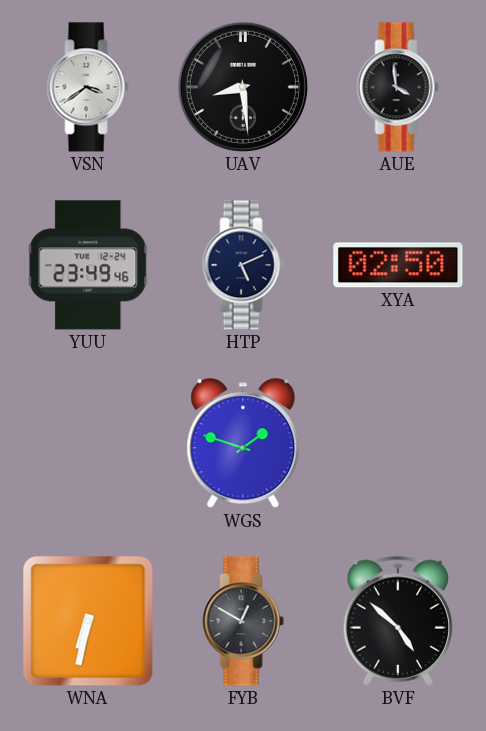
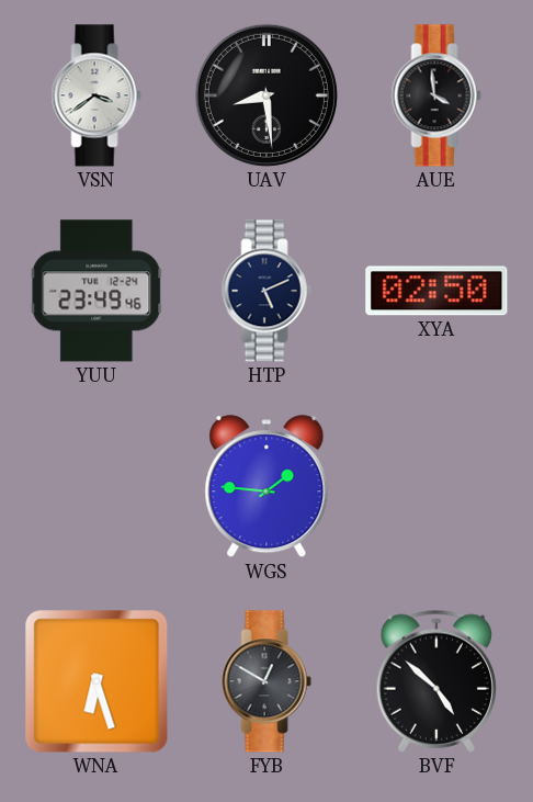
WGS: 1:48 -> 1:46
WNA: 6:32 -> 6:27
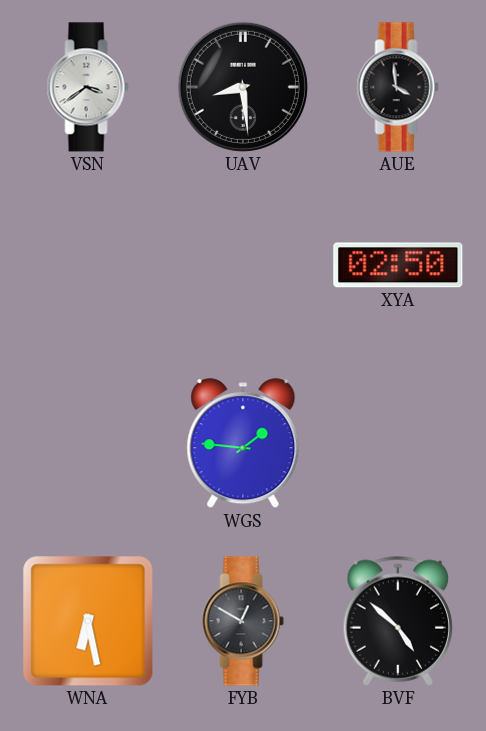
YUU: 23:49 -> none
HTP: 5:11 -> none
WNA: 6:27 -> 6:28
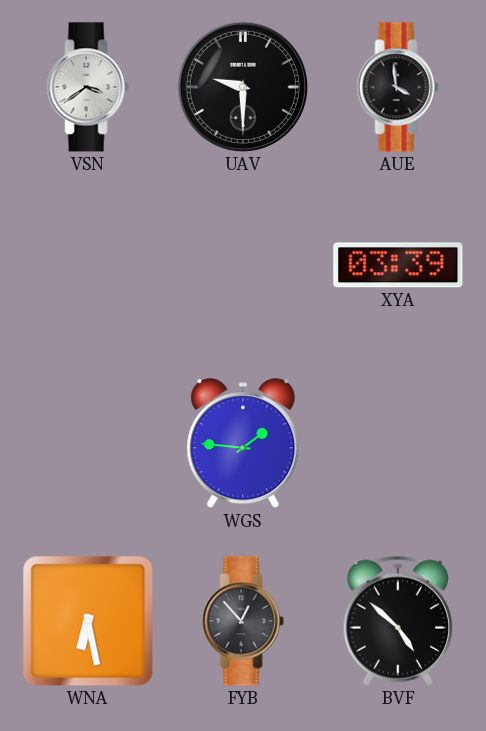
UAV: 8:29 -> 9:30
XYA: 02:50 -> 03:39
FYB: 12:50 -> 12:53
